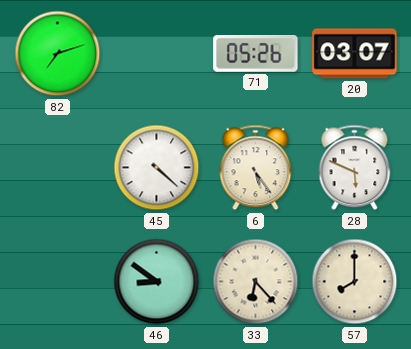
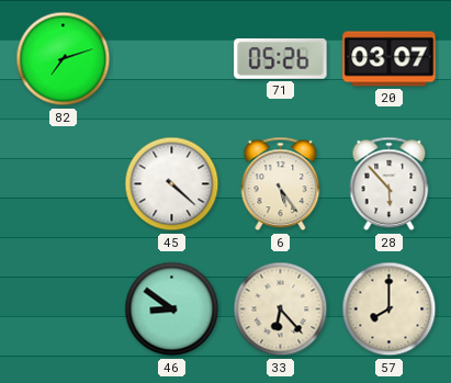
28: 5:49 -> 5:53
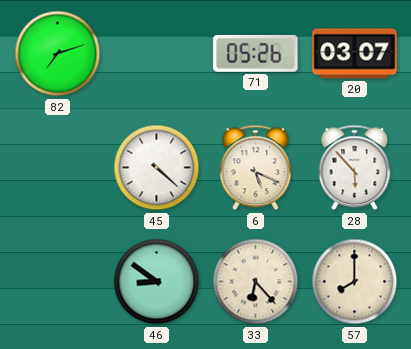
6: 5:24 -> 5:19
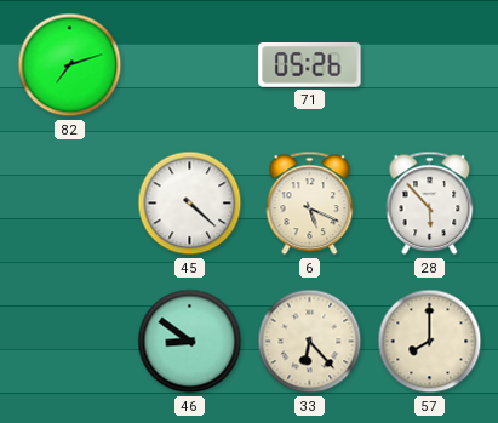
20: 03:07 -> none
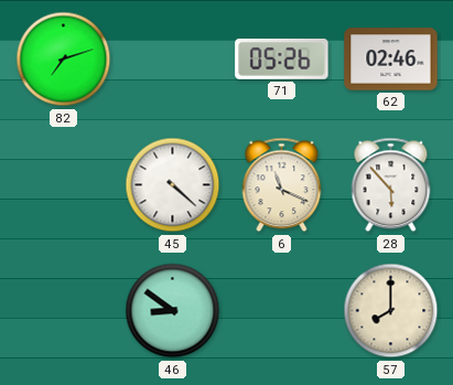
62: none -> 02:46
6: 5:19 -> 11:19
33: 6:23 -> none
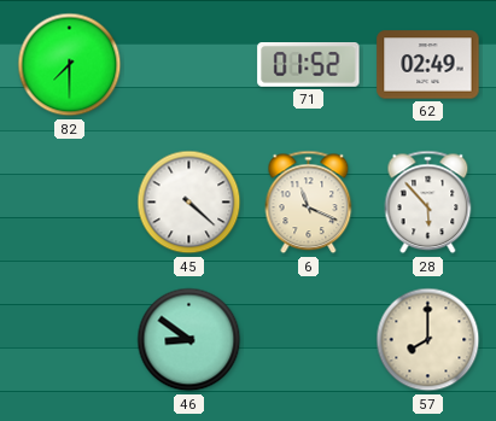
82: 7:12 -> 7:30
71: 05:26 -> 01:52
62: 02:46 -> 02:49
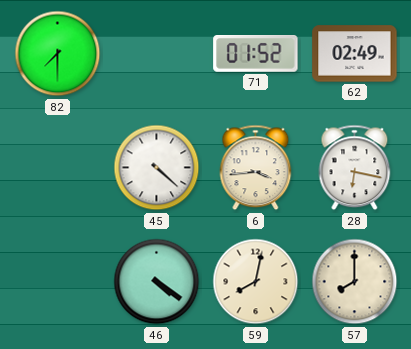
6: 11:19 -> 3:44
28: 5:53 -> 6:17
46: 8:51 -> 4:21
59: none -> 8:02
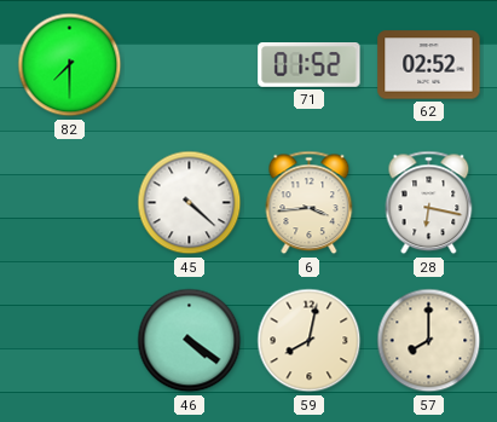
62: 02:49 -> 02:52
